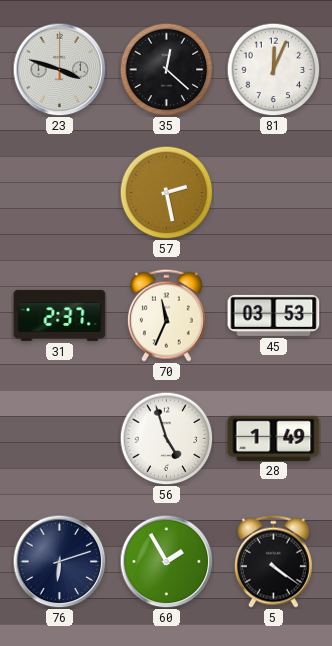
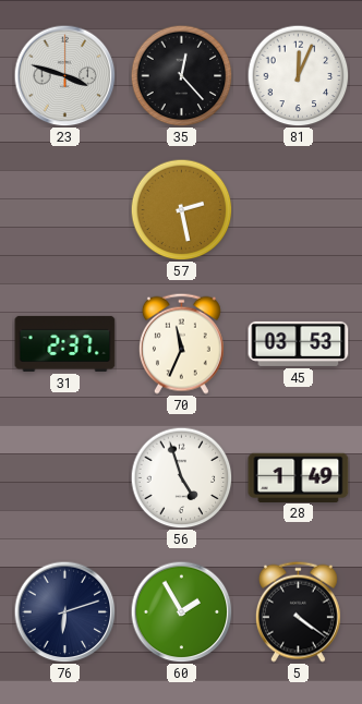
35: 12:22 -> 12:23
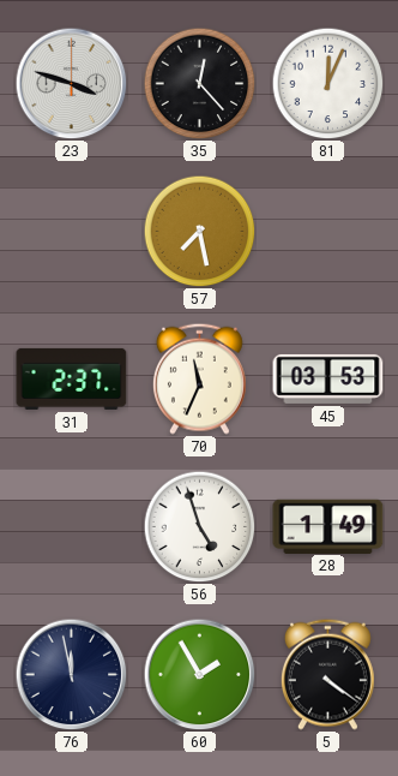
57: 2:28 -> 7:28
76: 6:12 -> 11:58
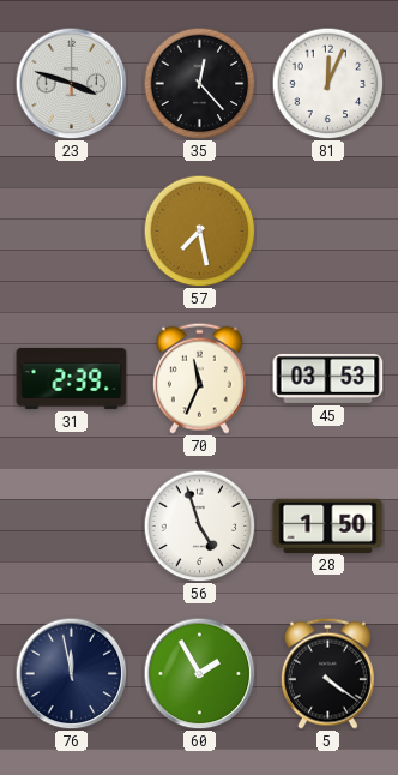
31: 2:37 -> 2:39
28: 1:49 -> 1:50
